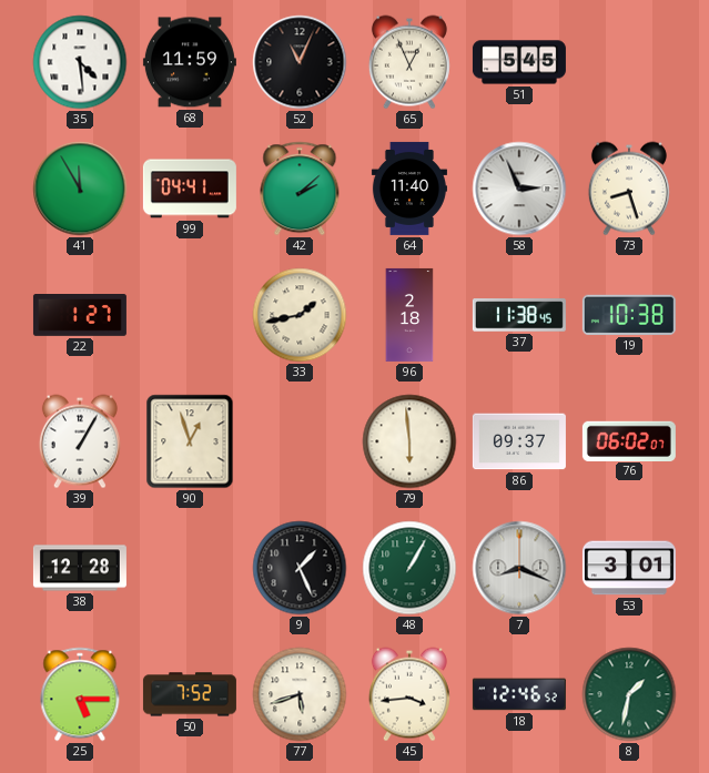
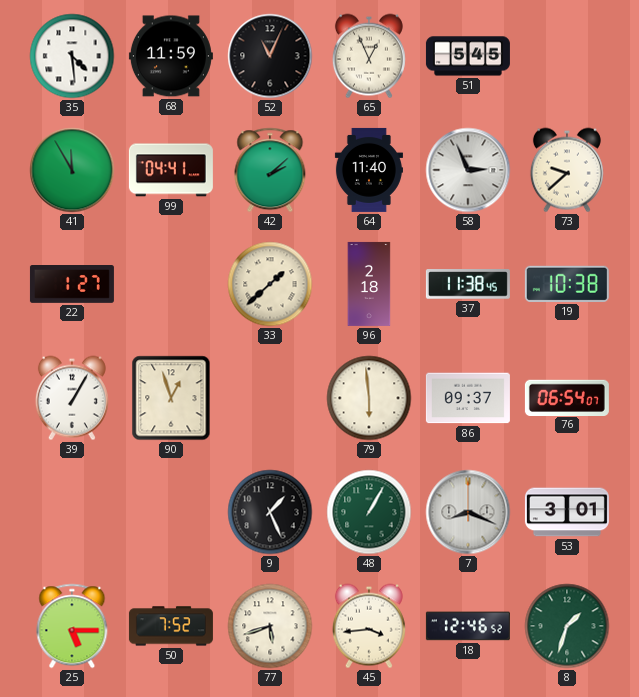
73: 8:27 -> 9:38
33: 1:43 -> 1:38
76: 06:02 -> 06:54
38: 12:28 -> none
8: 1:32 -> 1:33
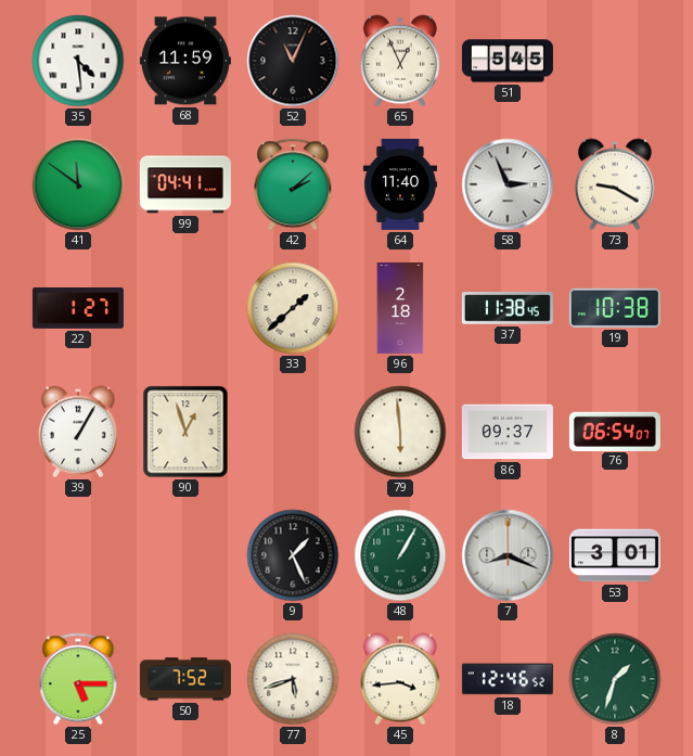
41: 11:55 -> 11:51
73: 9:38 -> 9:20
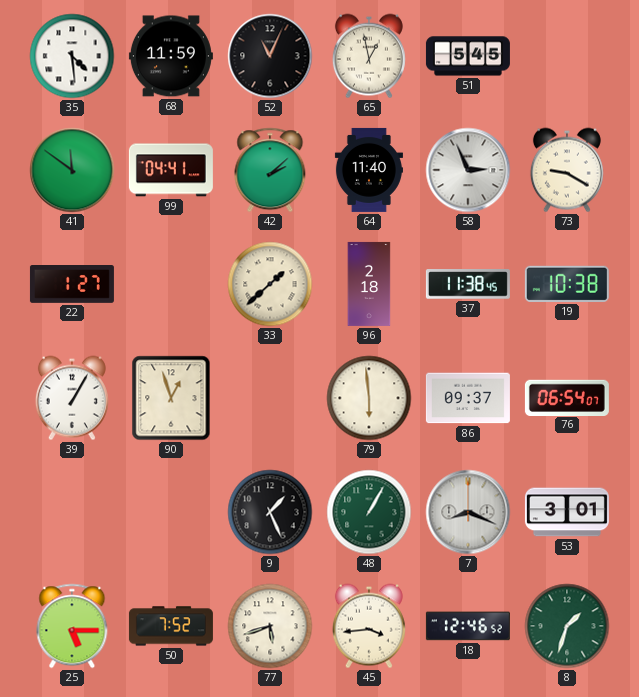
65: 12:56 -> 12:58
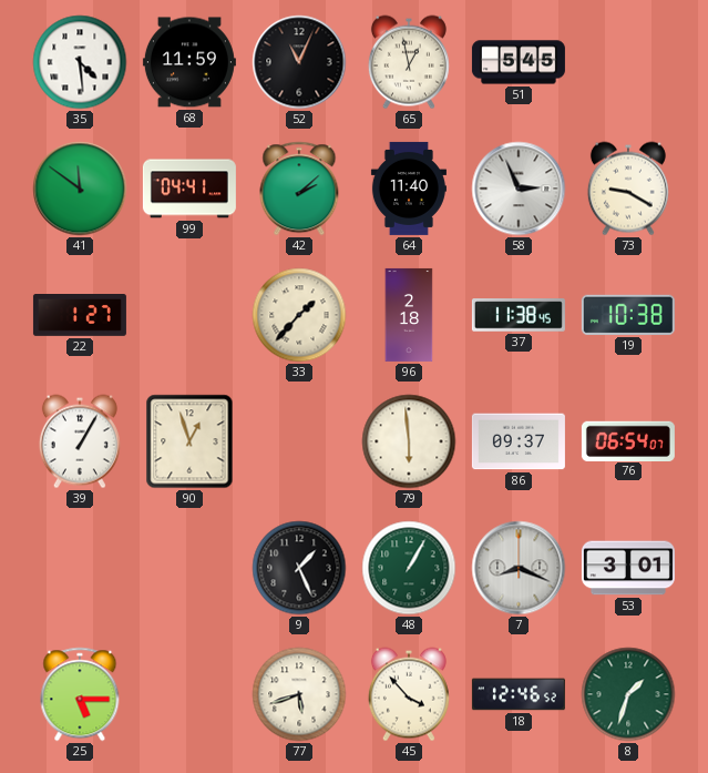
33: 1:38 -> 1:37
50: 7:52 -> none
45: 3:44 -> 3:53
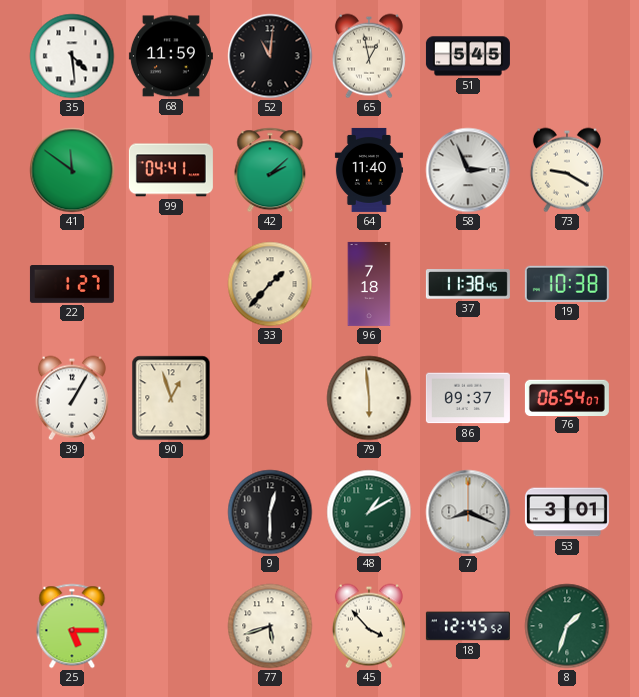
52: 11:04 -> 11:01
96: 2:18 -> 7:18
9: 1:26 -> 12:30
48: 1:05 -> 1:10
18: 12:46 -> 12:45
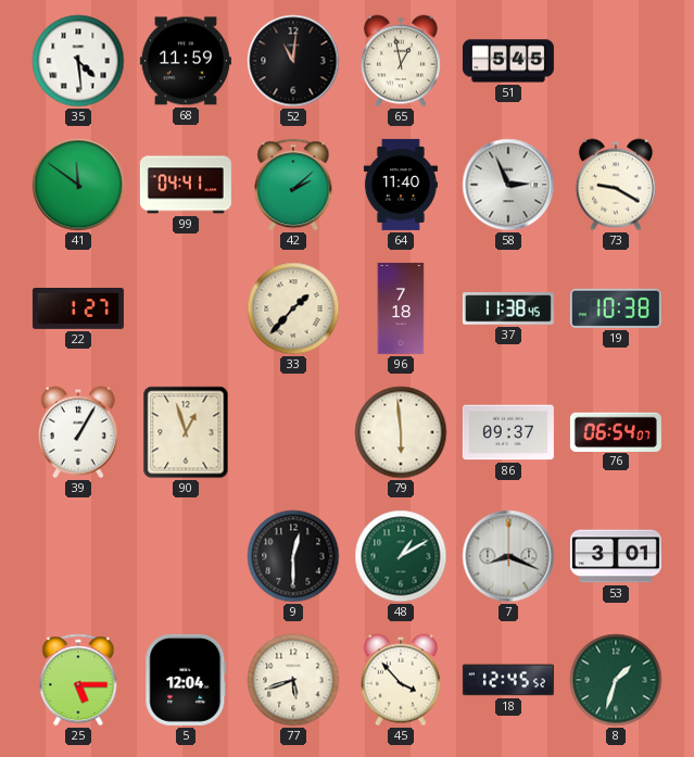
5: none -> 12:04
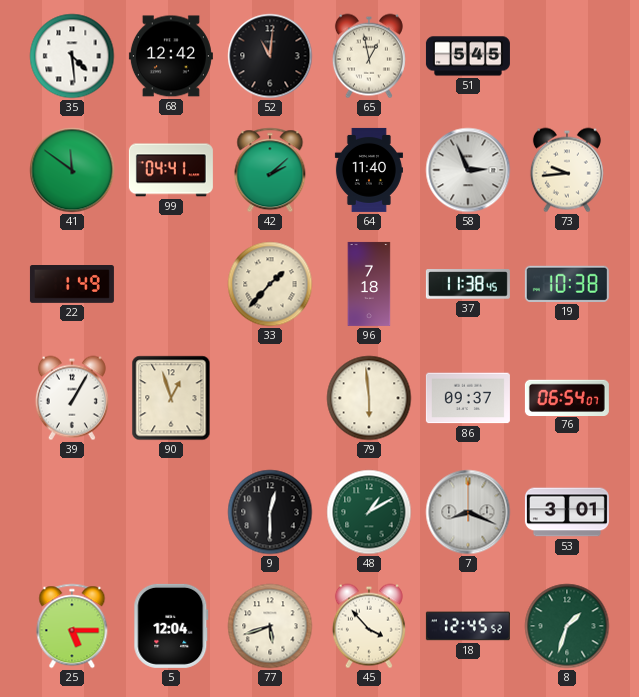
68: 11:59 -> 12:42
73: 9:20 -> 9:44
22: 1:27 -> 1:49
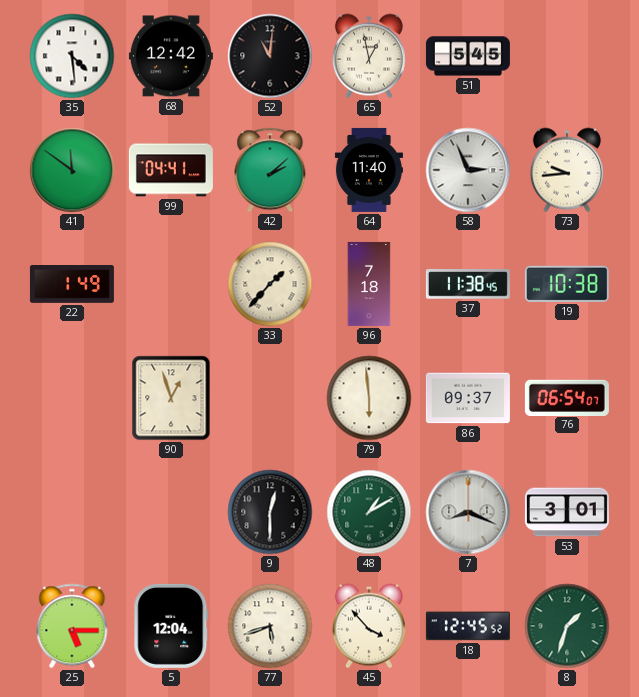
39: 1:05 -> none
